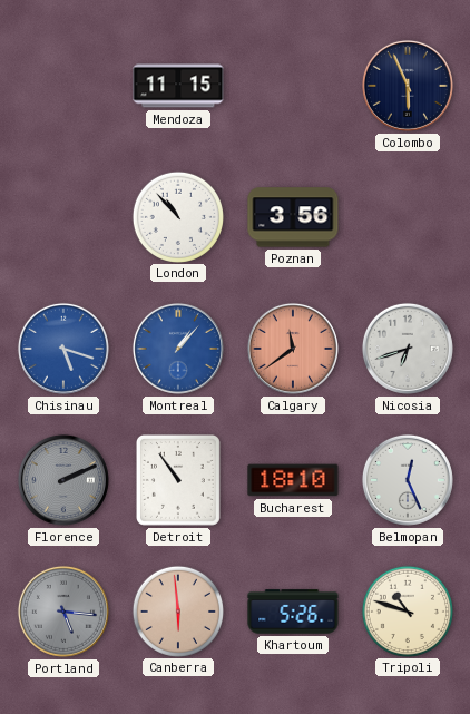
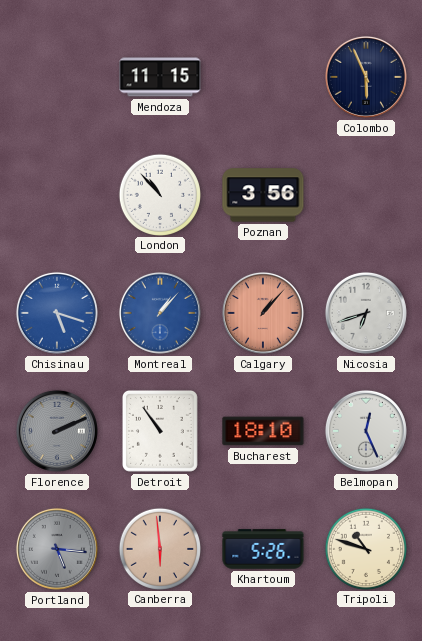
Calgary: 11:39 -> 1:07
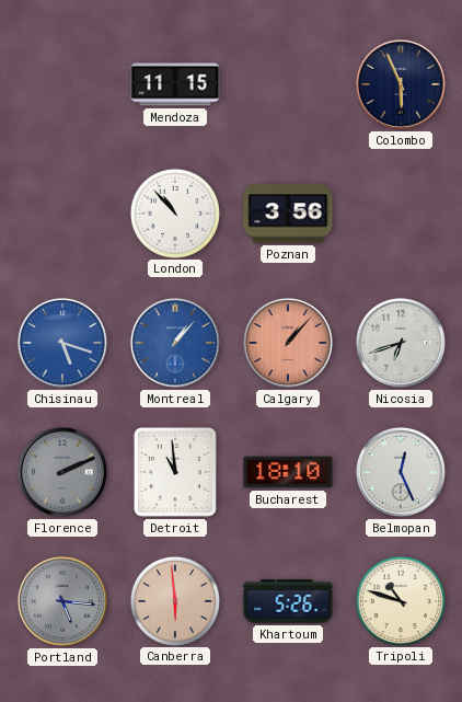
Detroit: 10:54 -> 10:59
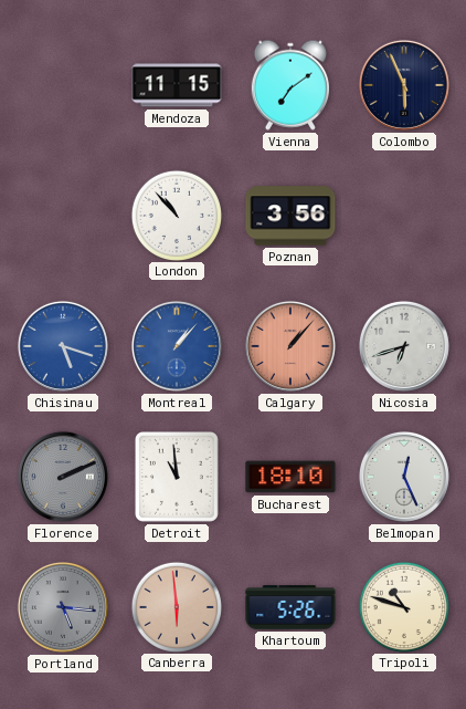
Vienna: none -> 7:09
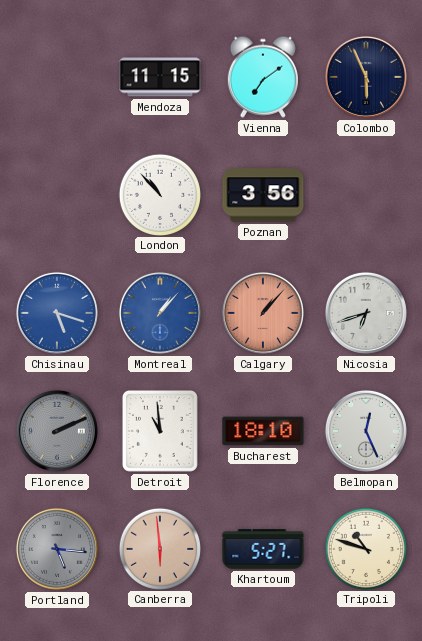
Khartoum: 5:26 -> 5:27
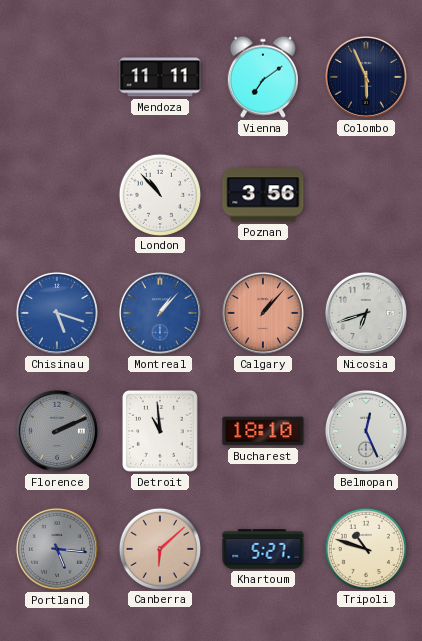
Mendoza: 11:15 -> 11:11
Canberra: 5:59 -> 6:08
